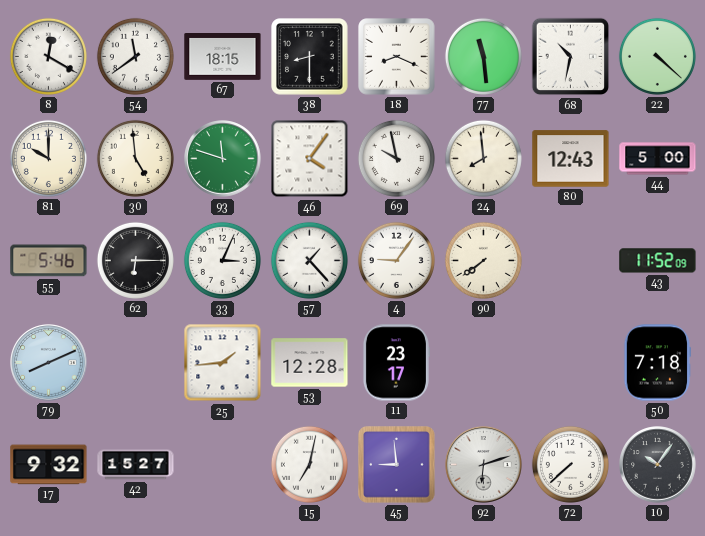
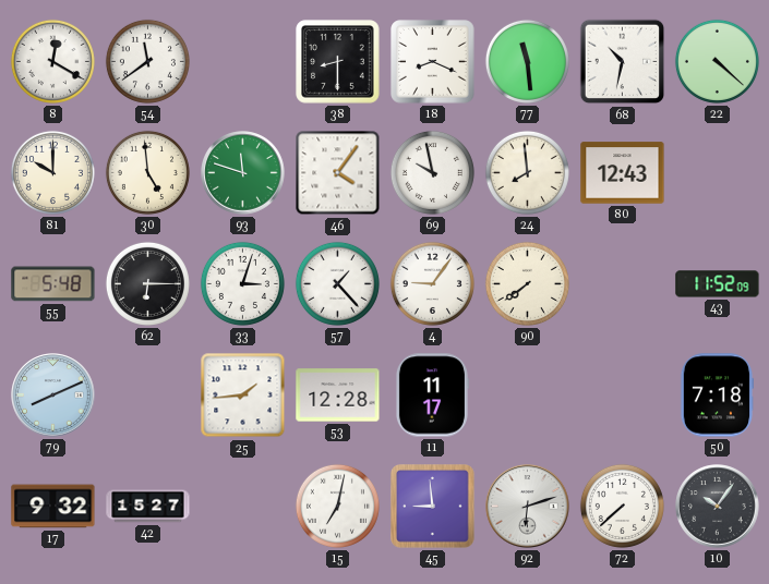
67: 18:15 -> none
44: 5:00 -> none
55: 5:46 -> 5:48
33: 3:04 -> 3:03
11: 23:17 -> 11:17
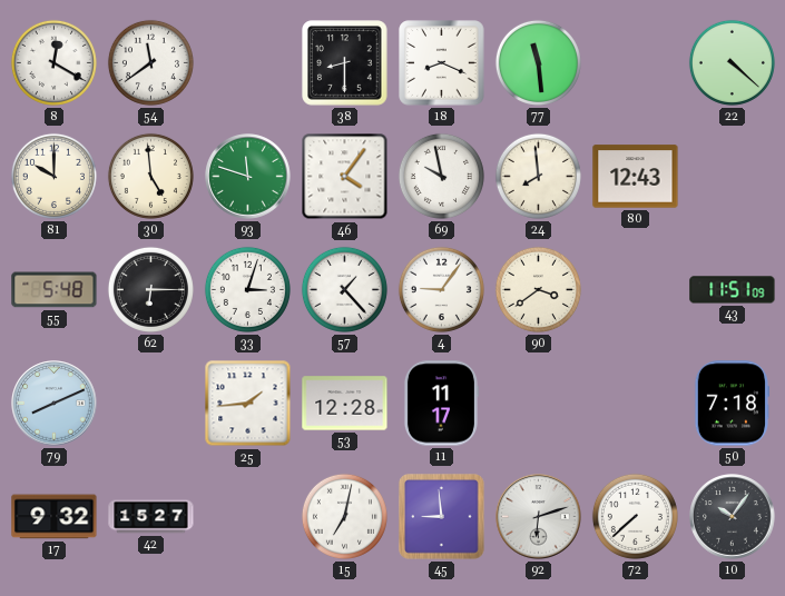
68: 10:32 -> none
90: 7:39 -> 3:39
43: 11:52 -> 11:51
